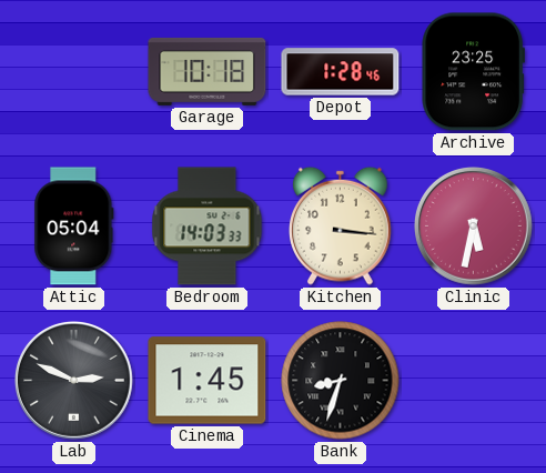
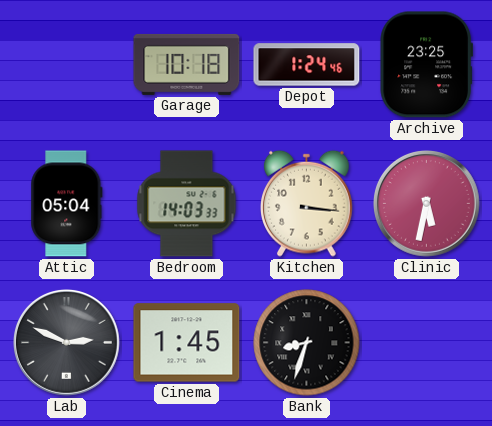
Depot: 1:28 -> 1:24
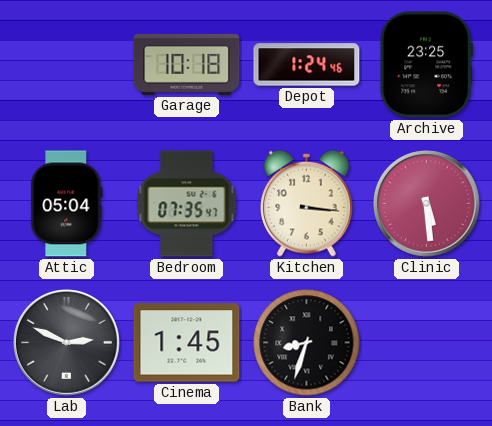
Bedroom: 14:03 -> 07:35
Clinic: 5:32 -> 5:29
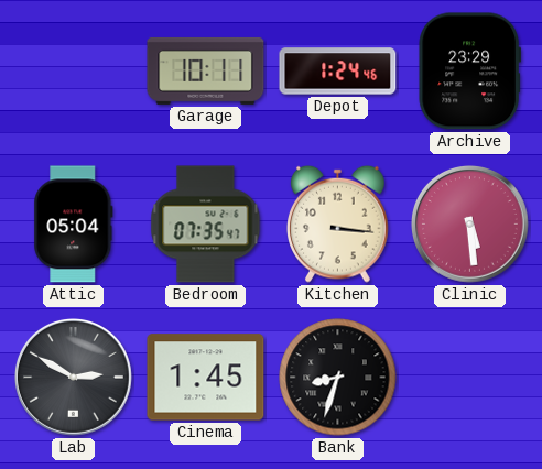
Garage: 10:18 -> 10:11
Archive: 23:25 -> 23:29
Lab: 2:49 -> 2:50
